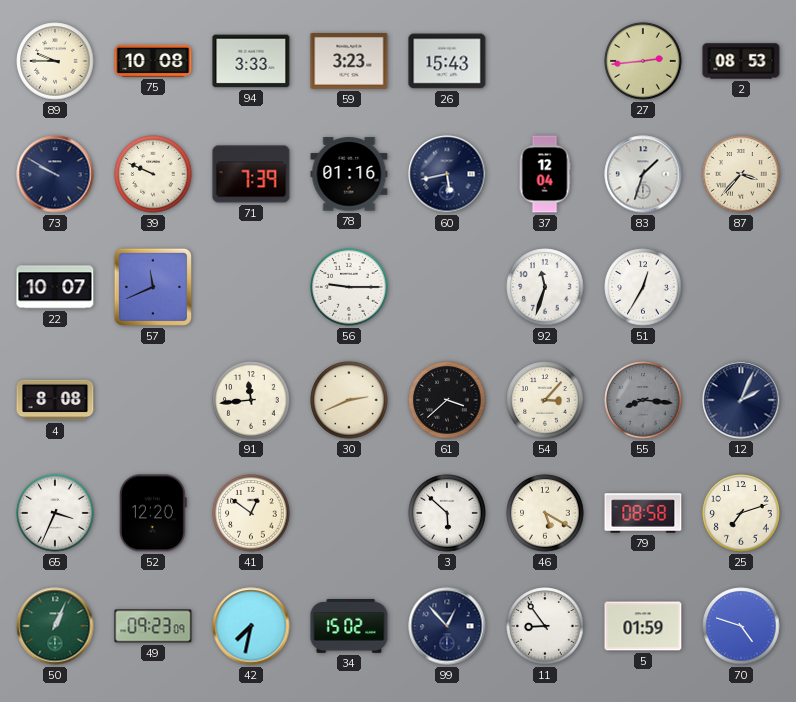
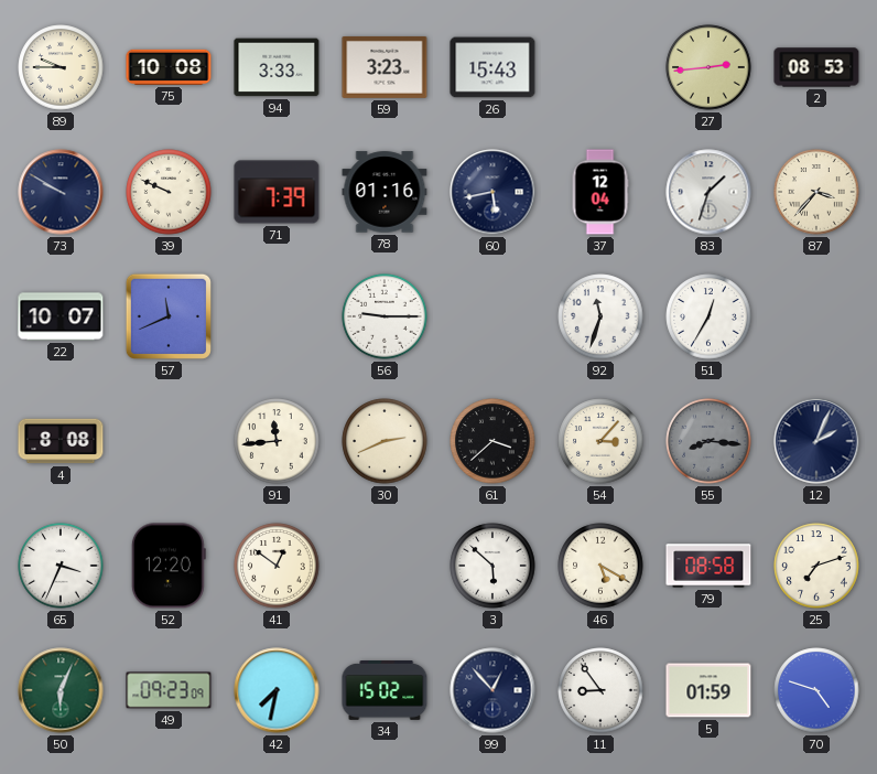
50: 1:04 -> 6:04
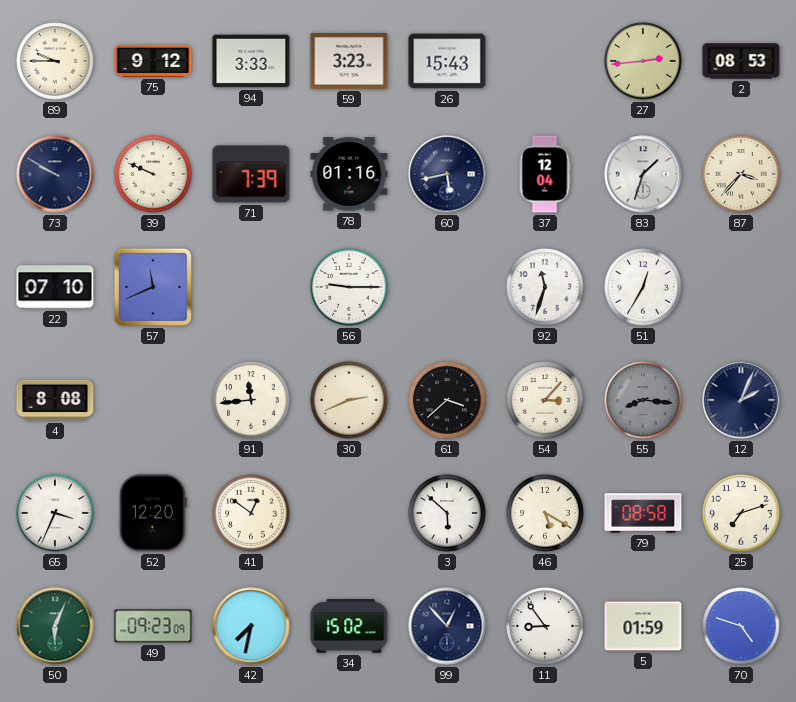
75: 10:08 -> 9:12
22: 10:07 -> 07:10
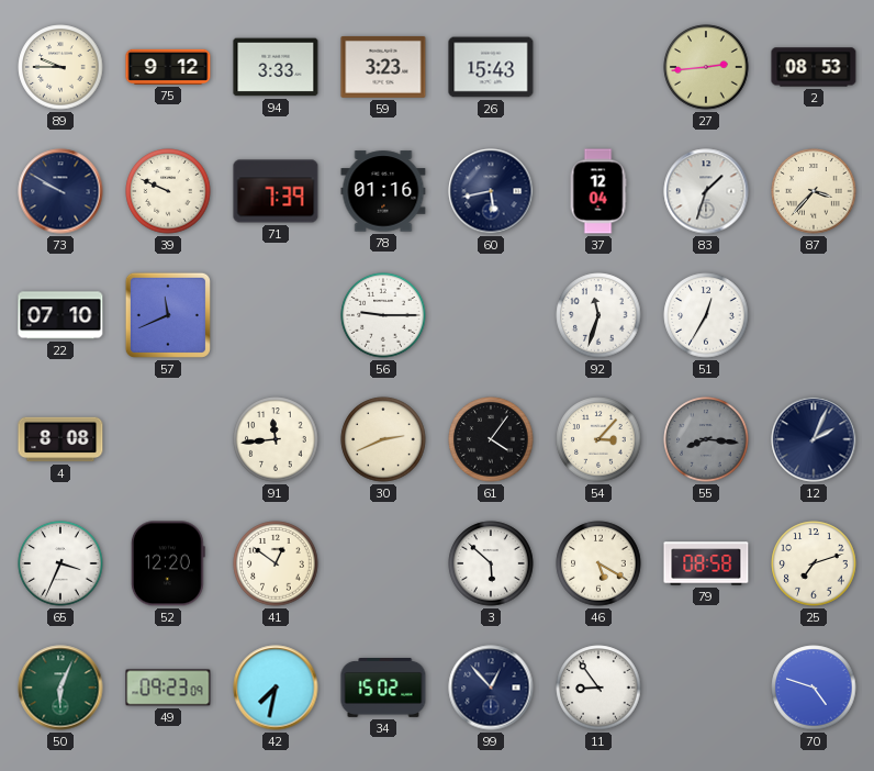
61: 3:38 -> 4:06
5: 01:59 -> none
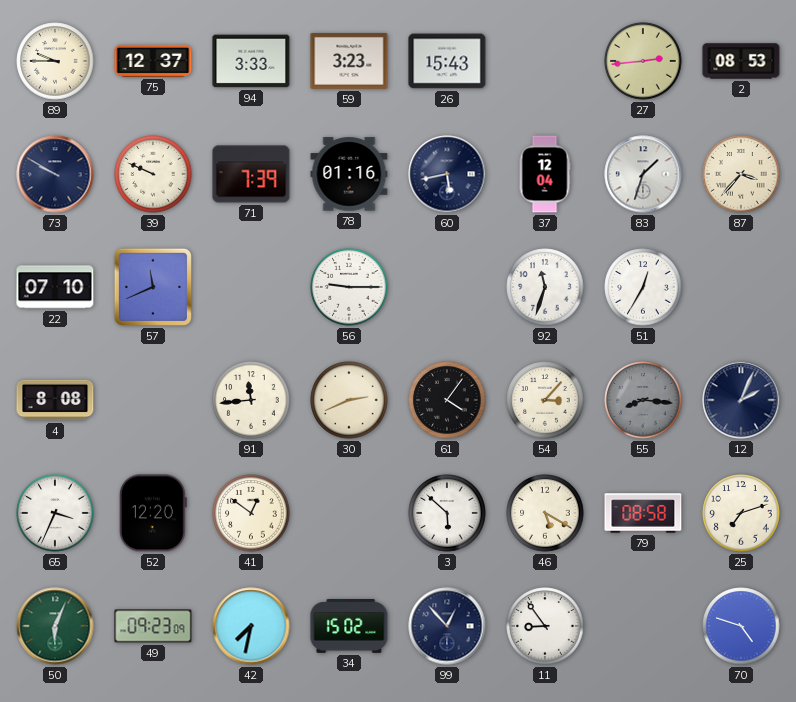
75: 9:12 -> 12:37
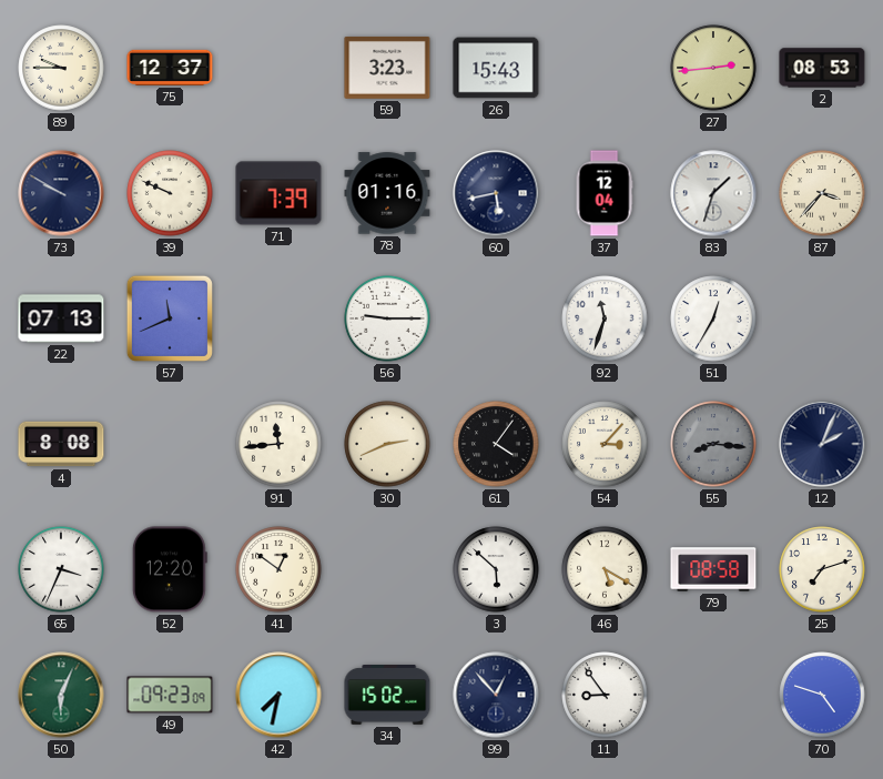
94: 3:33 -> none
22: 07:10 -> 07:13
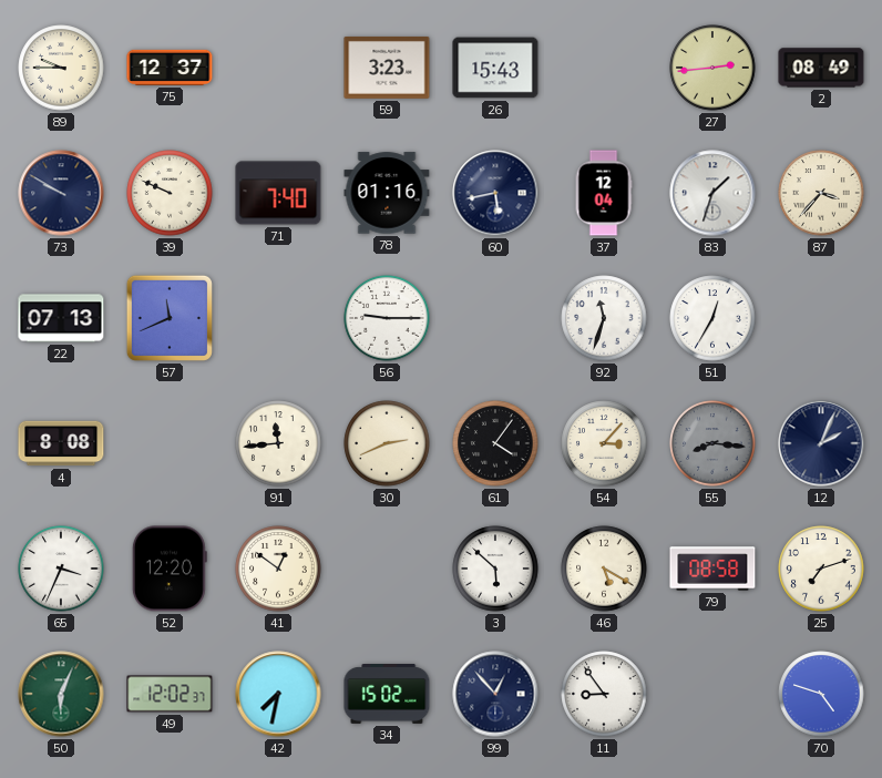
2: 08:53 -> 08:49
71: 7:39 -> 7:40
49: 09:23 -> 12:02
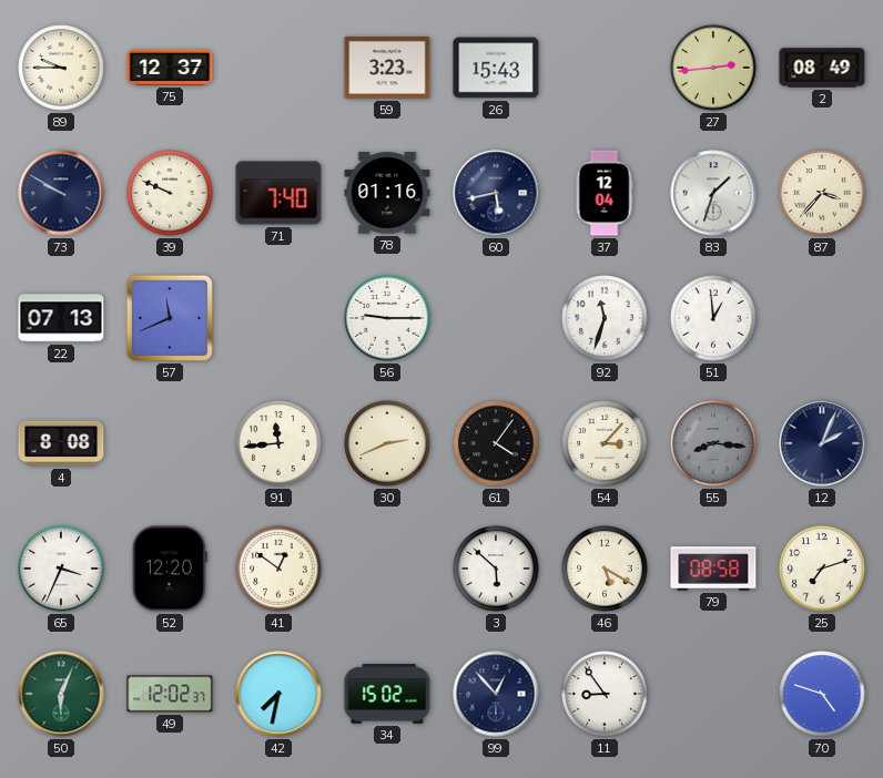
51: 12:35 -> 12:59
